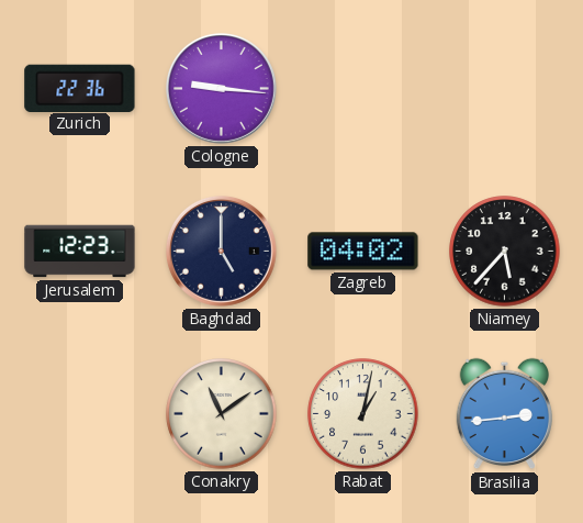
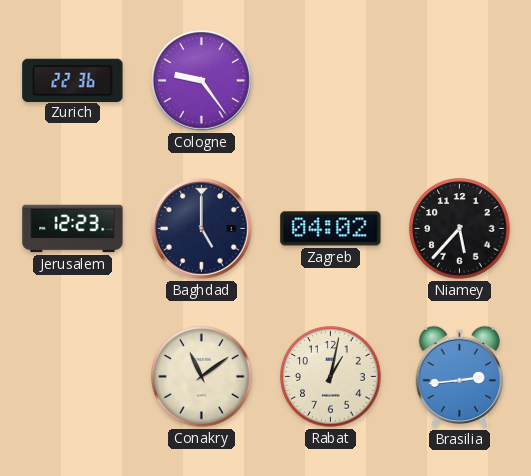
Cologne: 9:16 -> 9:24
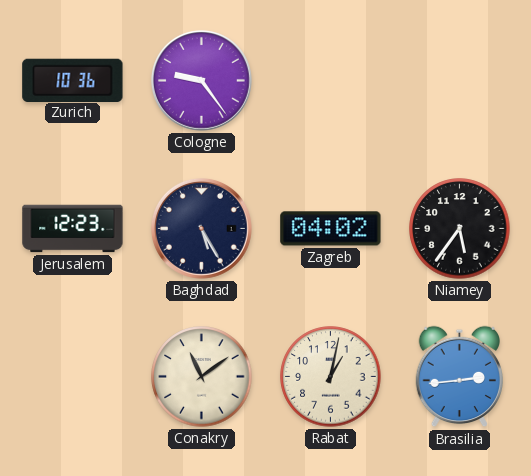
Zurich: 22:36 -> 10:36
Baghdad: 5:00 -> 5:25
Niamey: 5:37 -> 5:36
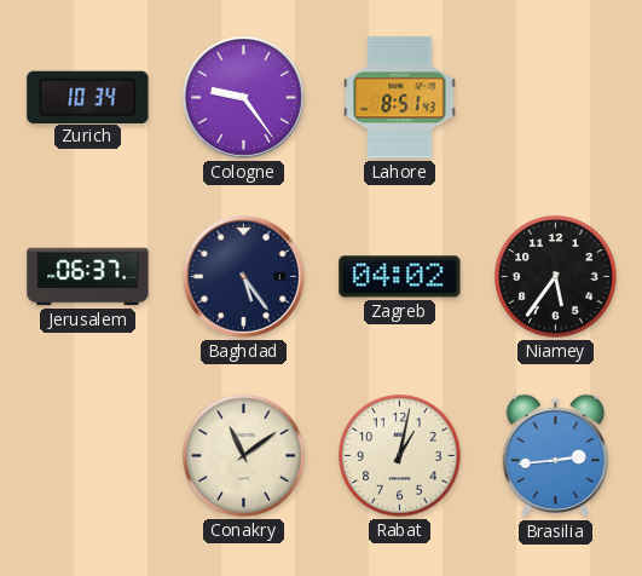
Zurich: 10:36 -> 10:34
Lahore: none -> 8:51
Jerusalem: 12:23 -> 06:37
Baghdad: 5:25 -> 5:24
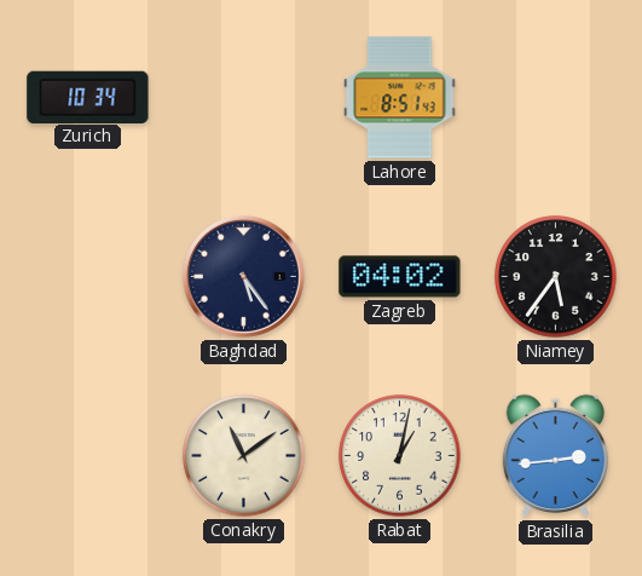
Cologne: 9:24 -> none
Jerusalem: 06:37 -> none
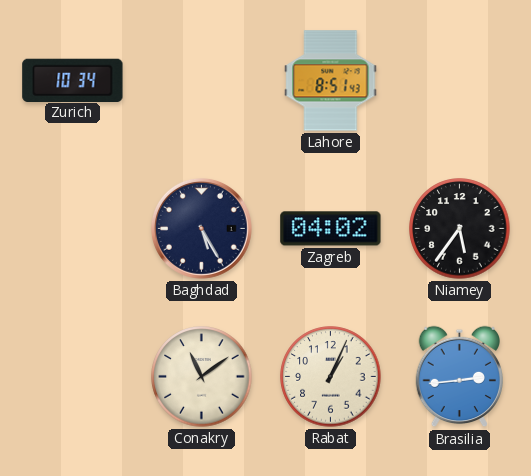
Baghdad: 5:24 -> 5:25
Rabat: 1:02 -> 1:04
